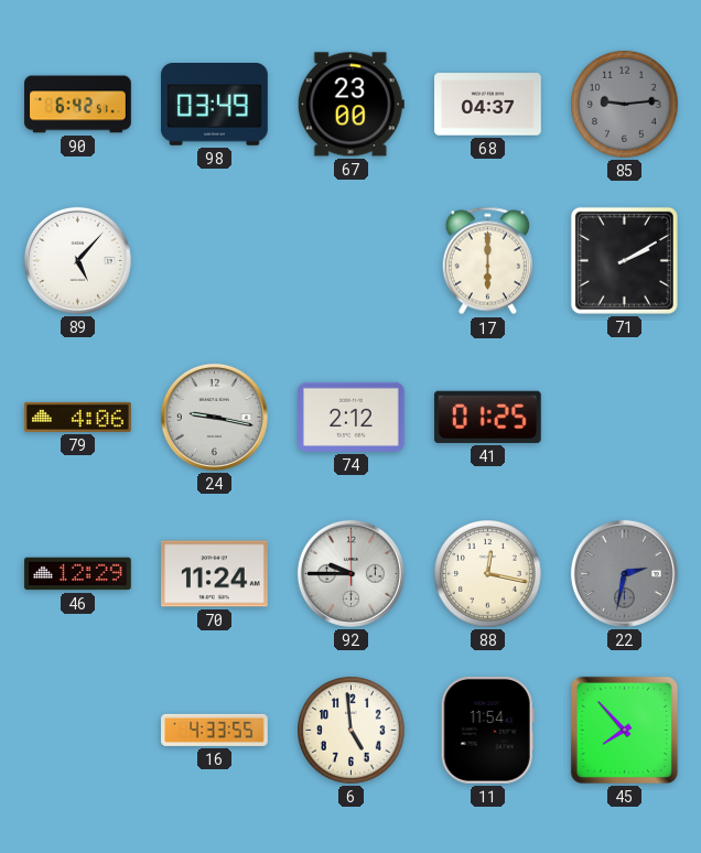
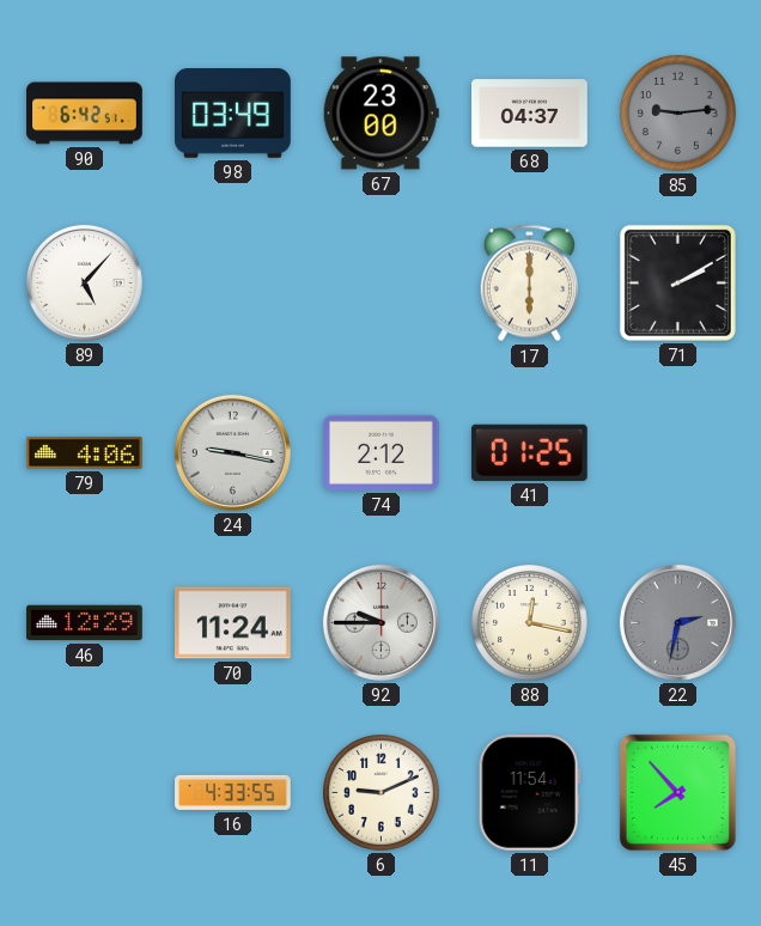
6: 4:59 -> 9:11
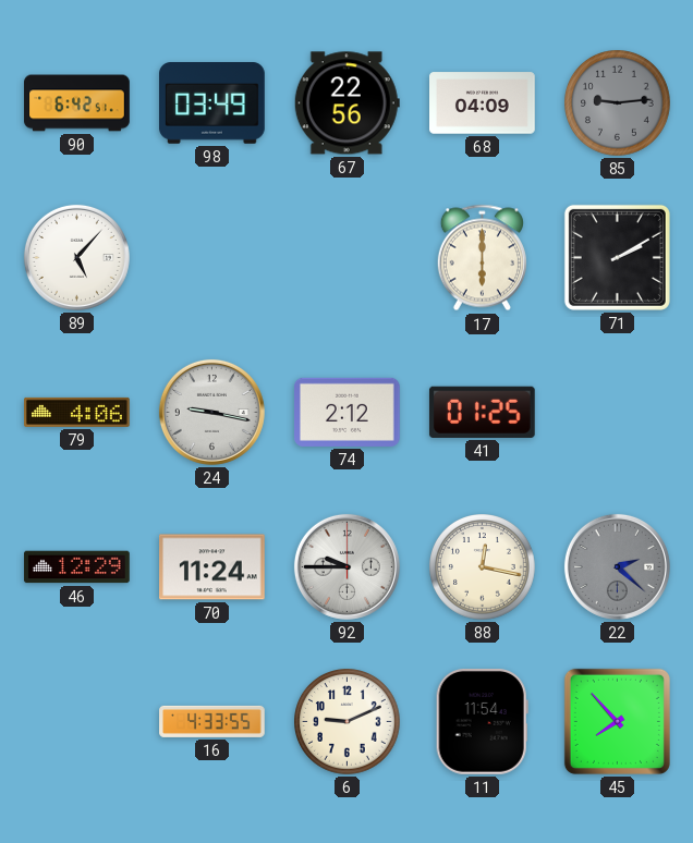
67: 23:00 -> 22:56
68: 04:37 -> 04:09
22: 2:32 -> 2:22
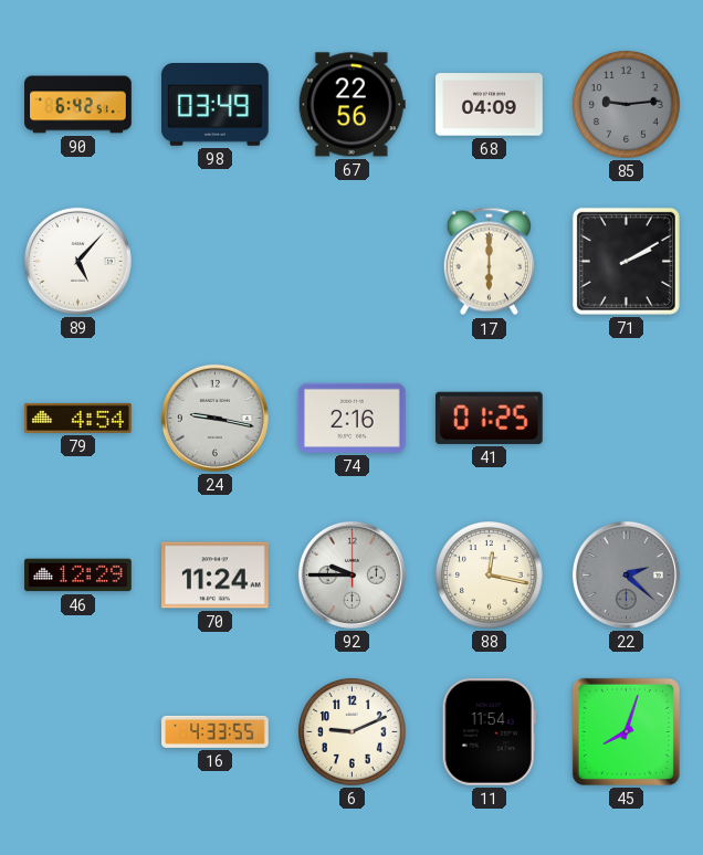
79: 4:06 -> 4:54
74: 2:12 -> 2:16
45: 7:53 -> 8:03
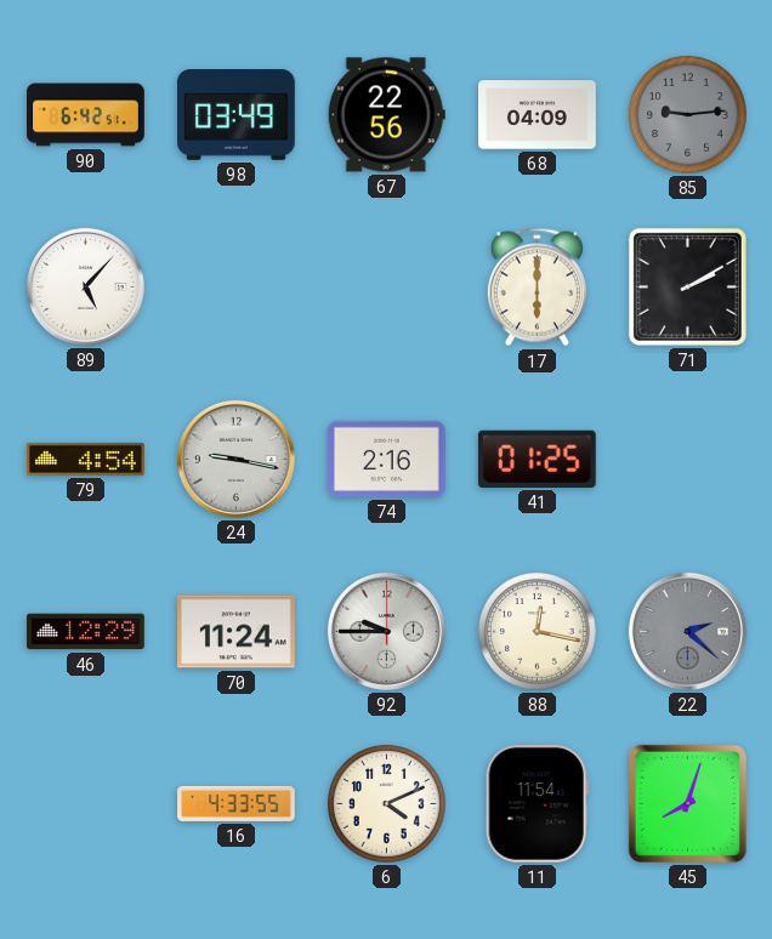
6: 9:11 -> 4:11
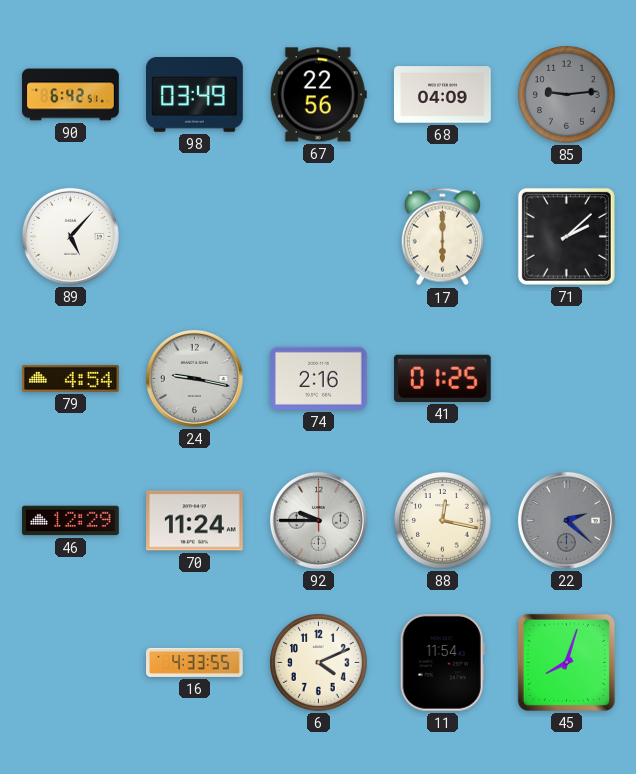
71: 2:10 -> 2:08
